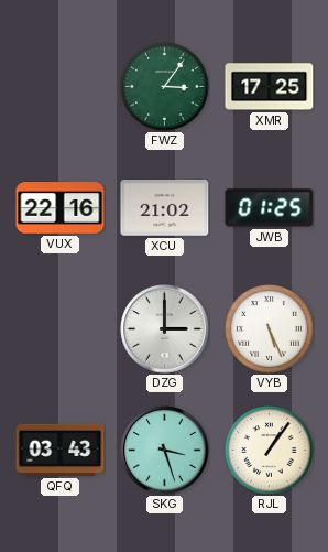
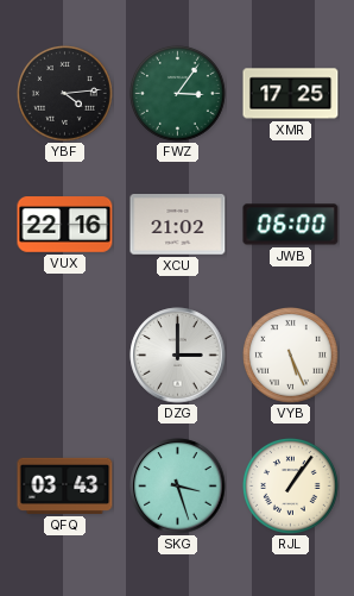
YBF: none -> 4:14
JWB: 01:25 -> 06:00
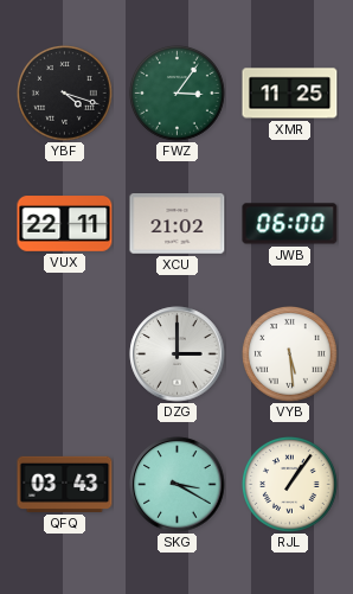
YBF: 4:14 -> 4:18
XMR: 17:25 -> 11:25
VUX: 22:16 -> 22:11
VYB: 5:26 -> 5:29
SKG: 3:27 -> 3:20
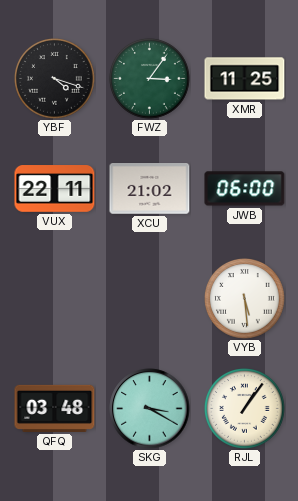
DZG: 3:00 -> none
QFQ: 03:43 -> 03:48
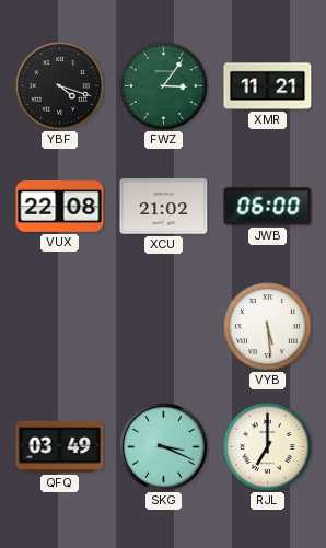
XMR: 11:25 -> 11:21
VUX: 22:11 -> 22:08
QFQ: 03:48 -> 03:49
SKG: 3:20 -> 3:19
RJL: 1:06 -> 7:00
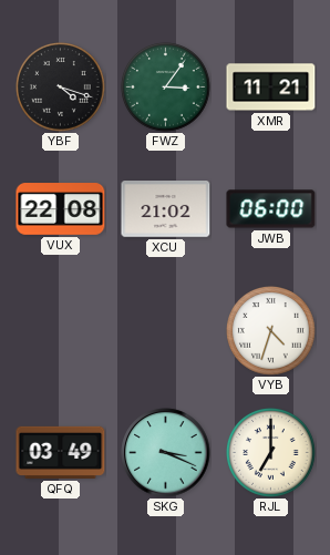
VYB: 5:29 -> 4:33
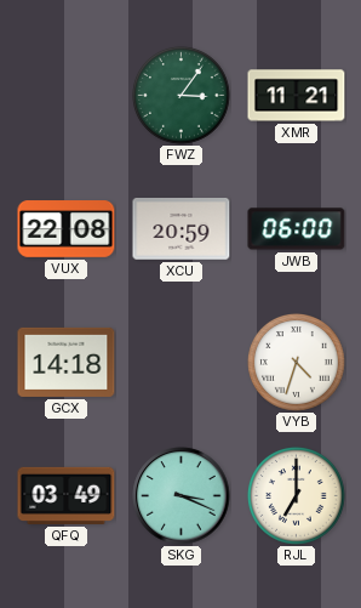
YBF: 4:18 -> none
XCU: 21:02 -> 20:59
GCX: none -> 14:18
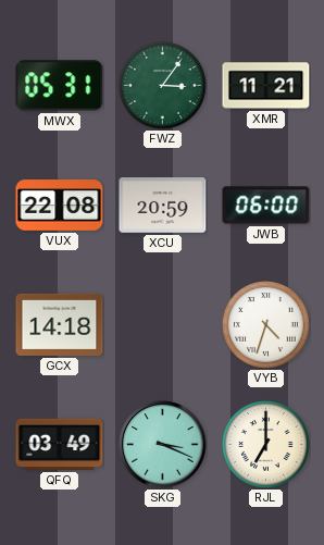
MWX: none -> 05:31
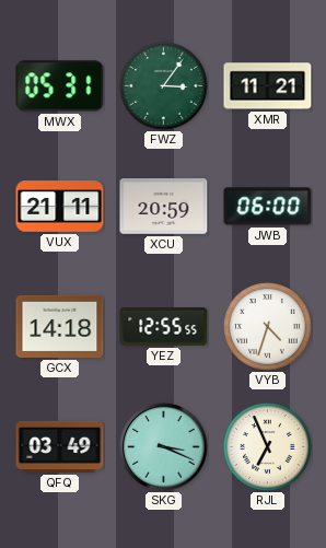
VUX: 22:08 -> 21:11
YEZ: none -> 12:55
RJL: 7:00 -> 6:56
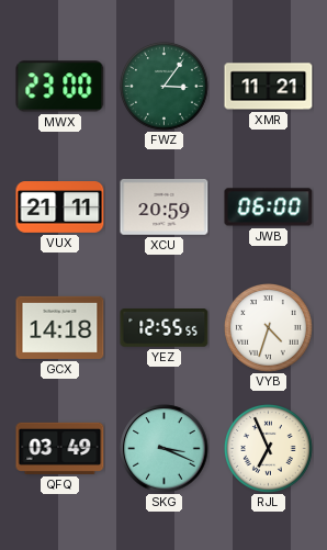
MWX: 05:31 -> 23:00
